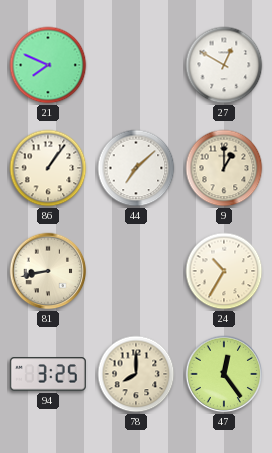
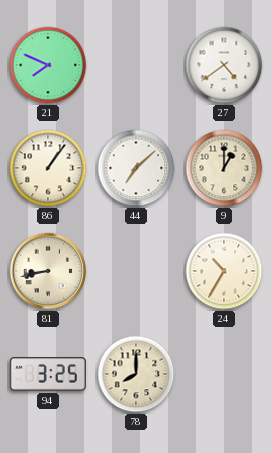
27: 12:50 -> 4:39
47: 12:24 -> none
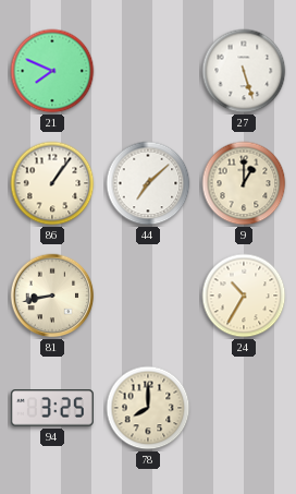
27: 4:39 -> 5:27
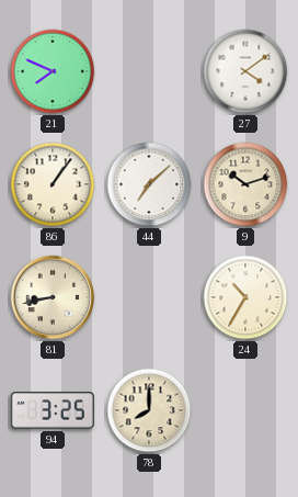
27: 5:27 -> 4:09
9: 1:00 -> 10:12
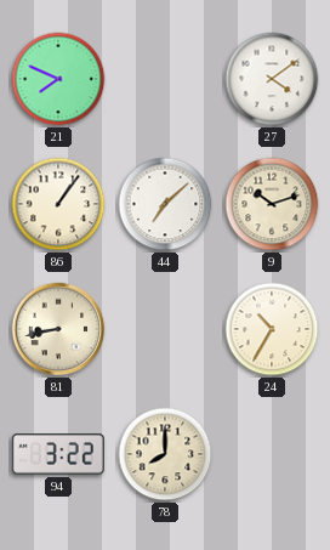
94: 3:25 -> 3:22
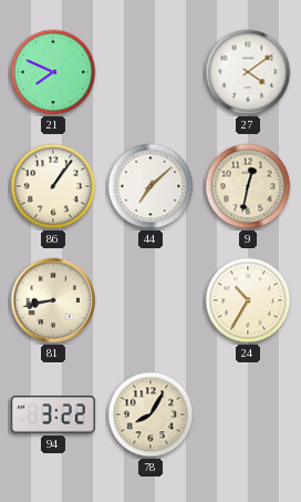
9: 10:12 -> 12:32
78: 8:00 -> 8:05
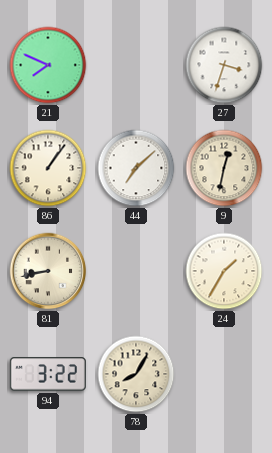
27: 4:09 -> 3:33
24: 10:35 -> 1:35
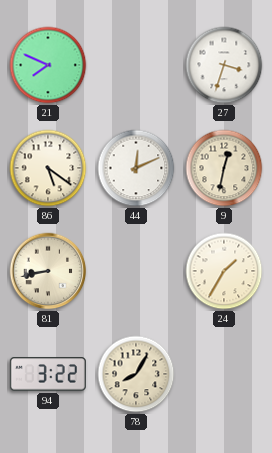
86: 1:06 -> 5:21
44: 7:08 -> 12:11
